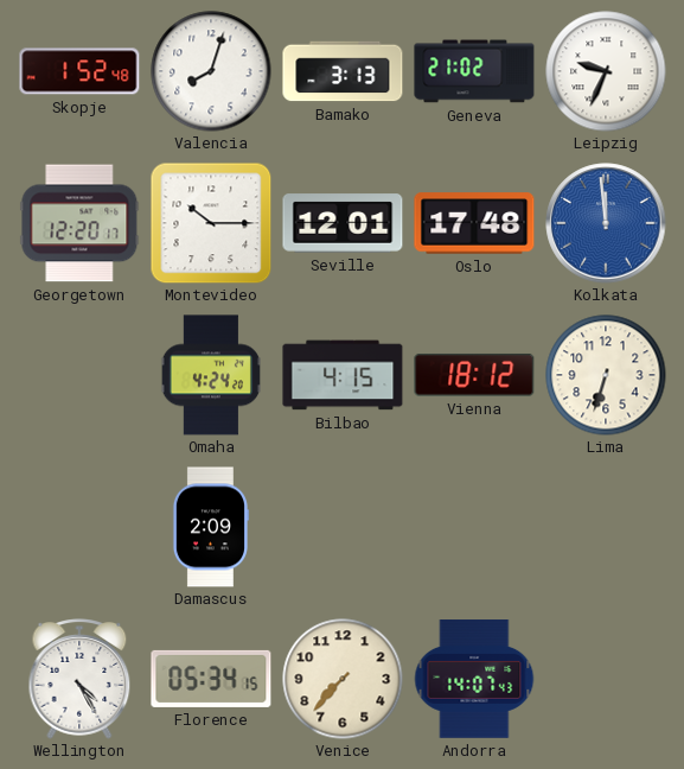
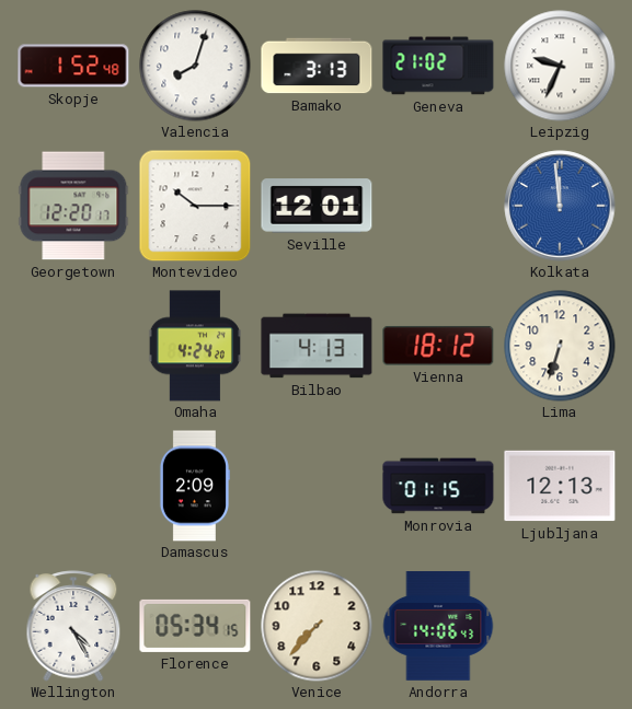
Oslo: 17:48 -> none
Bilbao: 4:15 -> 4:13
Monrovia: none -> 01:15
Ljubljana: none -> 12:13
Andorra: 14:07 -> 14:06
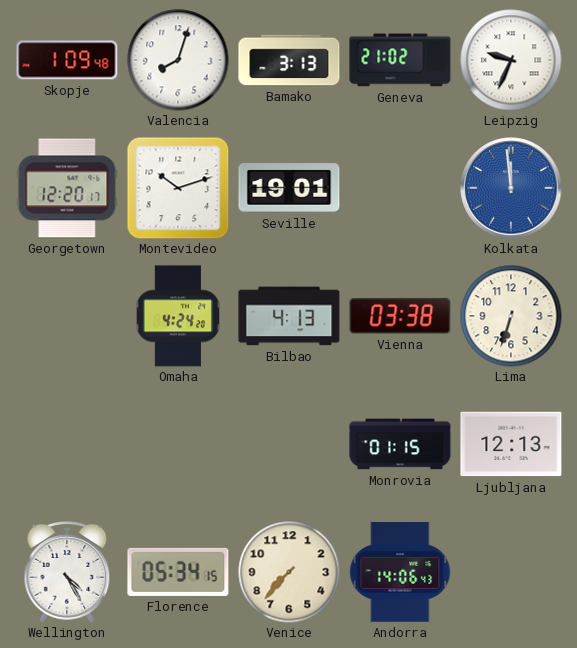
Skopje: 1:52 -> 1:09
Montevideo: 10:15 -> 10:12
Seville: 12:01 -> 19:01
Vienna: 18:12 -> 03:38
Damascus: 2:09 -> none
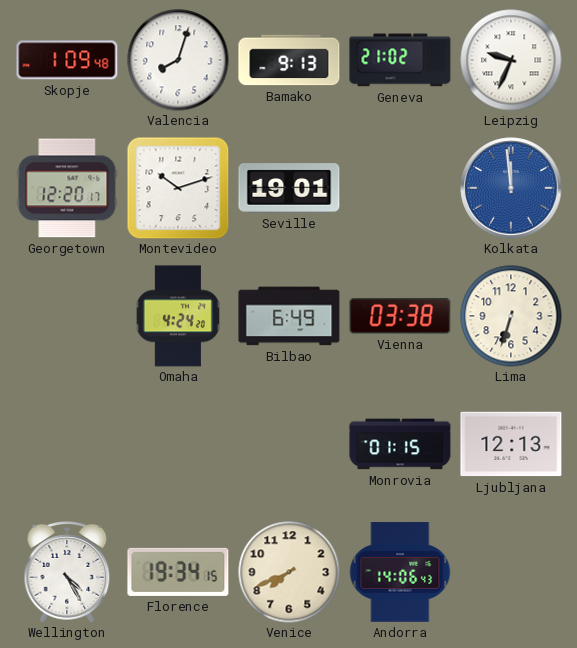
Bamako: 3:13 -> 9:13
Bilbao: 4:13 -> 6:49
Florence: 05:34 -> 19:34
Venice: 7:37 -> 7:41
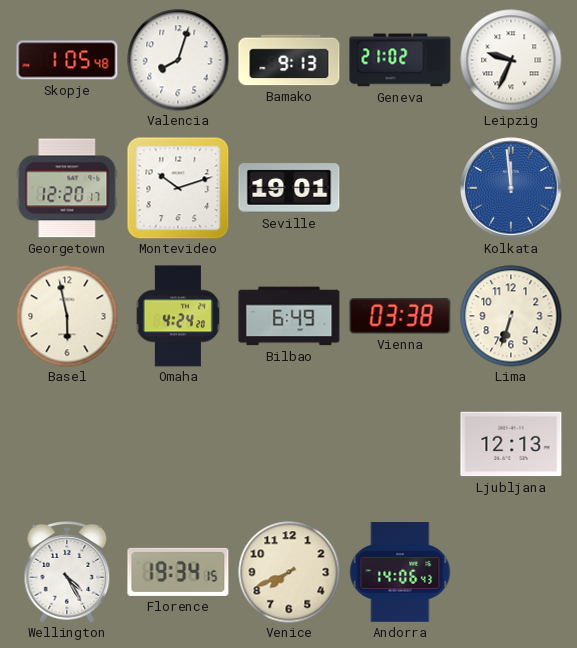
Skopje: 1:09 -> 1:05
Basel: none -> 5:58
Monrovia: 01:15 -> none
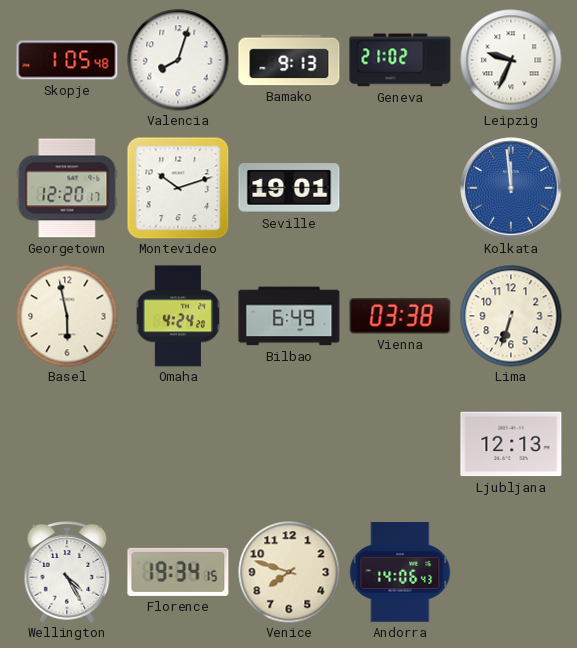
Venice: 7:41 -> 7:48
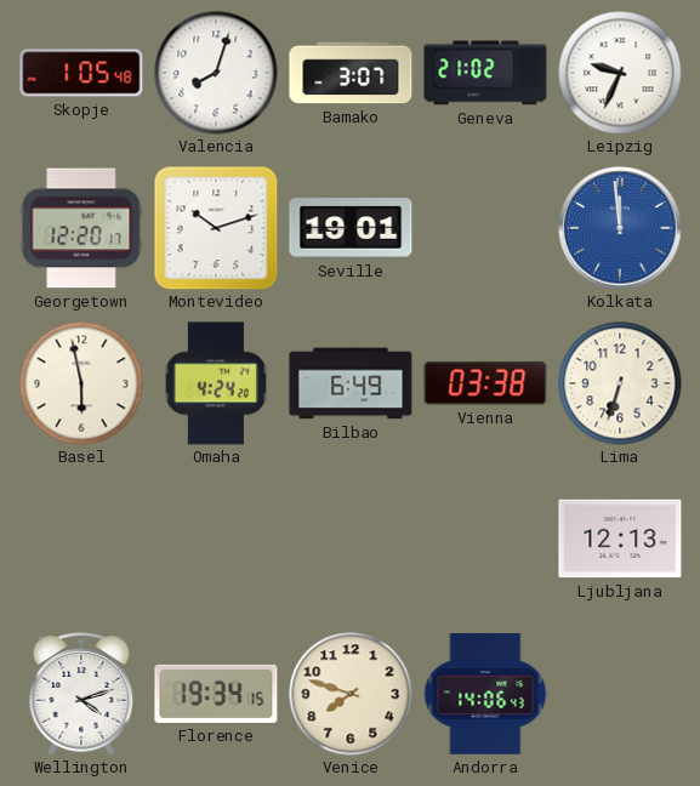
Bamako: 9:13 -> 3:07
Wellington: 4:25 -> 4:12
